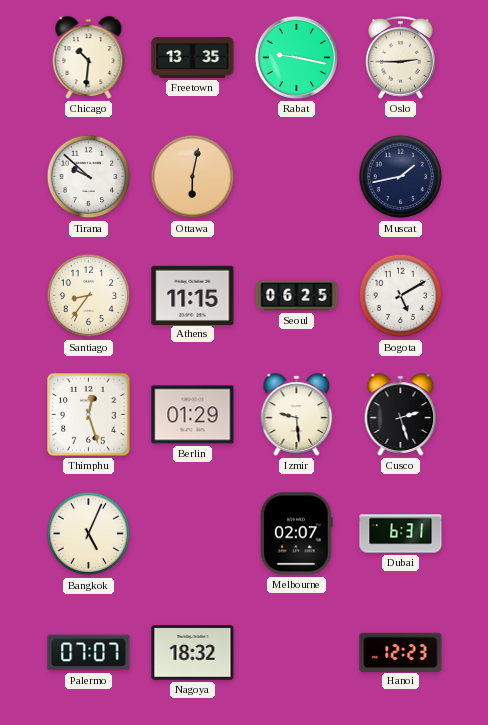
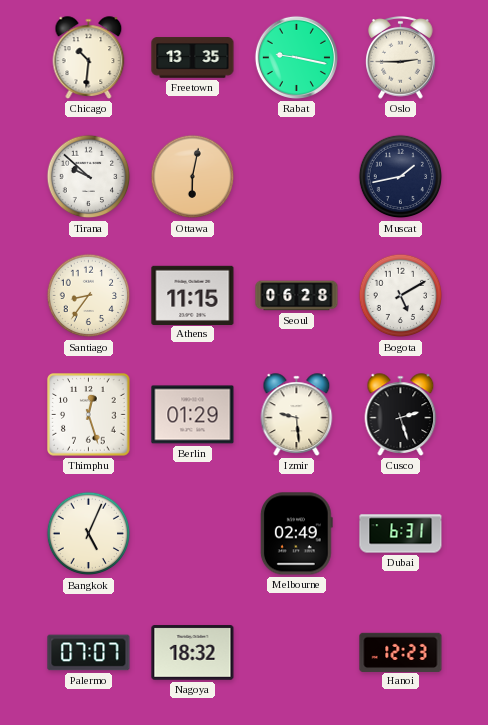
Seoul: 06:25 -> 06:28
Melbourne: 02:07 -> 02:49
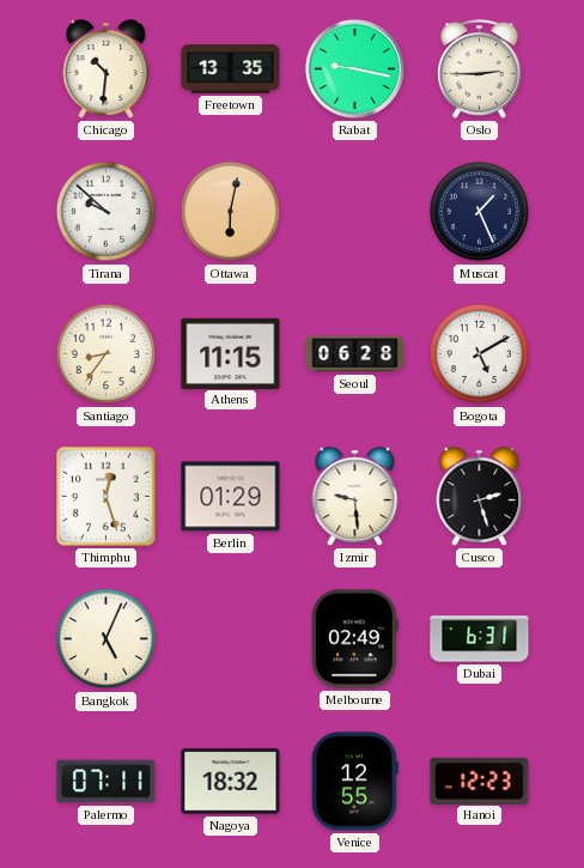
Muscat: 1:43 -> 1:26
Palermo: 07:07 -> 07:11
Venice: none -> 12:55
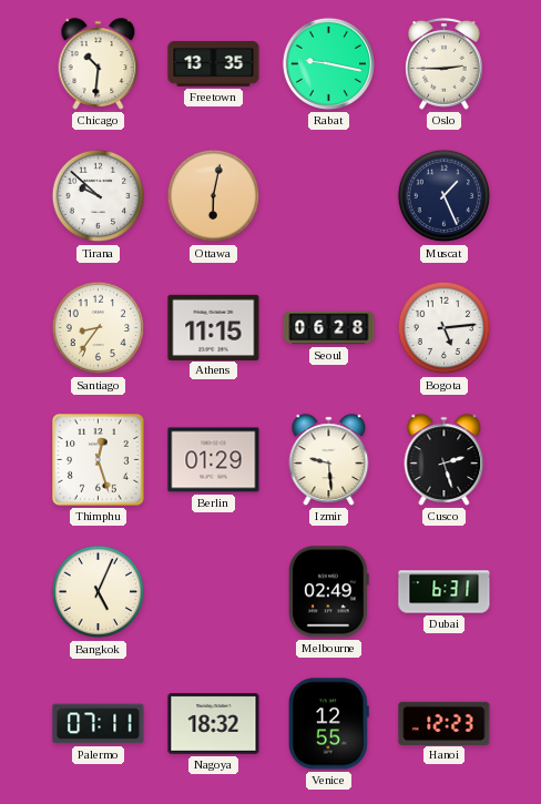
Bogota: 5:10 -> 5:14
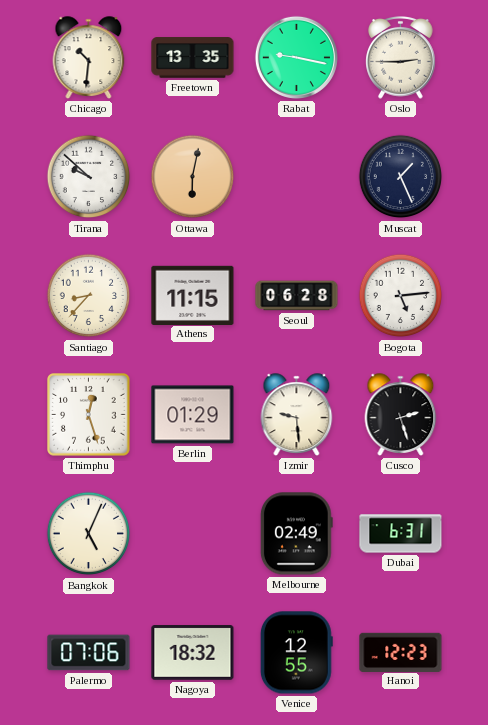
Santiago: 8:36 -> 8:37
Palermo: 07:11 -> 07:06
